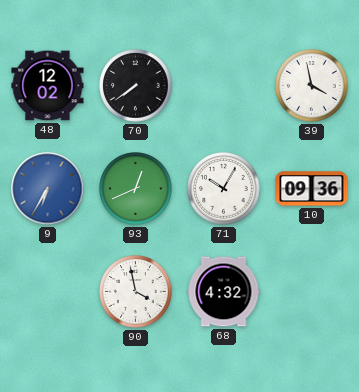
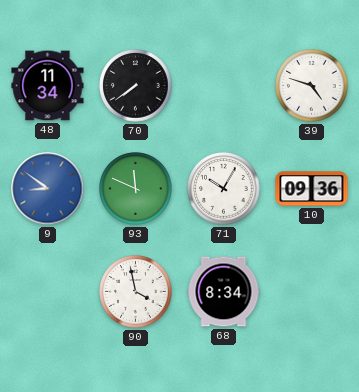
48: 12:02 -> 11:34
39: 3:58 -> 4:48
9: 6:35 -> 8:51
93: 12:41 -> 11:49
68: 4:32 -> 8:34
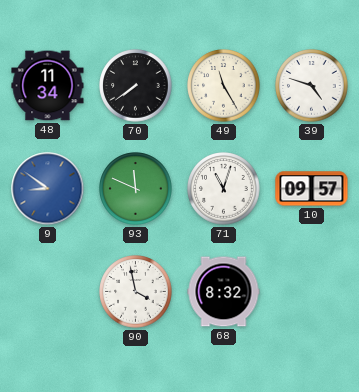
49: none -> 11:25
71: 10:05 -> 11:03
10: 09:36 -> 09:57
68: 8:34 -> 8:32
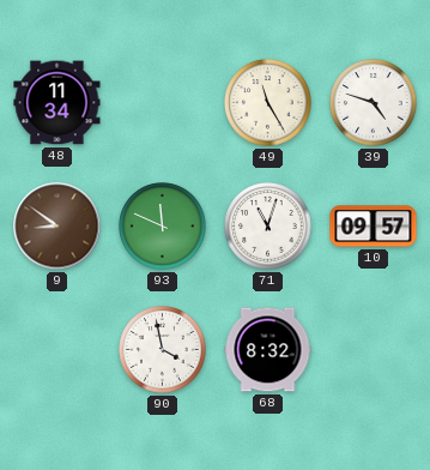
70: 7:39 -> none
9 dial: blue -> brown
